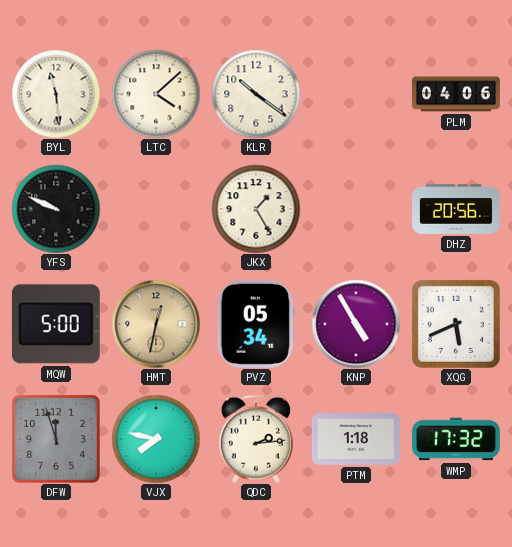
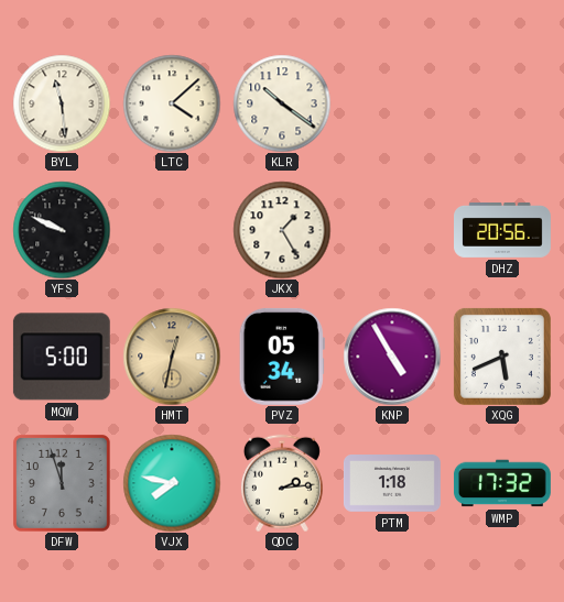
PLM: 04:06 -> none
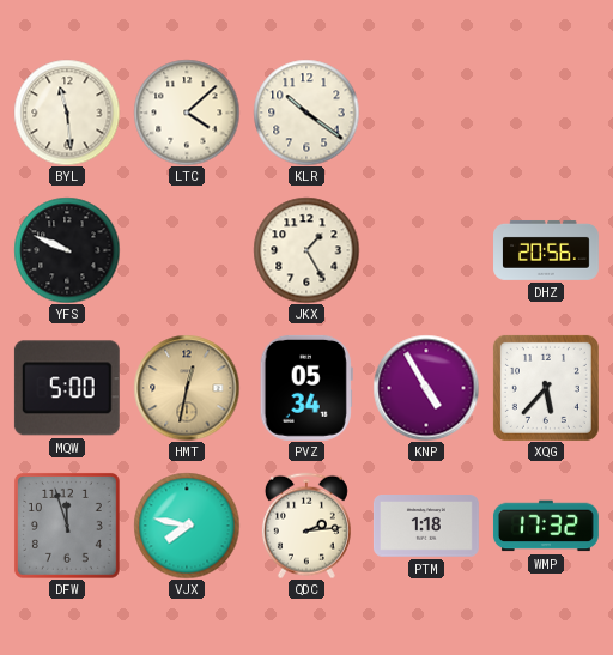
XQG: 5:41 -> 5:37
